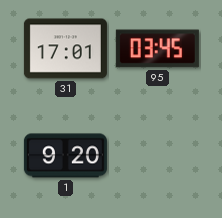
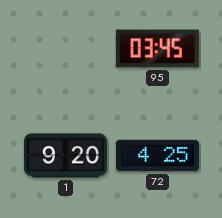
31: 17:01 -> none
72: none -> 4:25
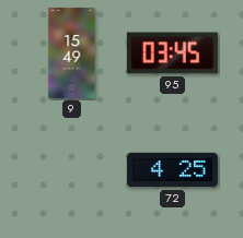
9: none -> 15:49
1: 9:20 -> none
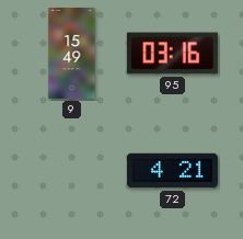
95: 03:45 -> 03:16
72: 4:25 -> 4:21
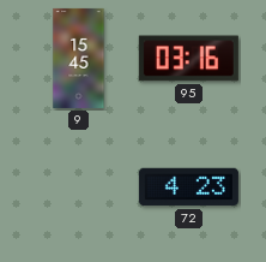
9: 15:49 -> 15:45
72: 4:21 -> 4:23
